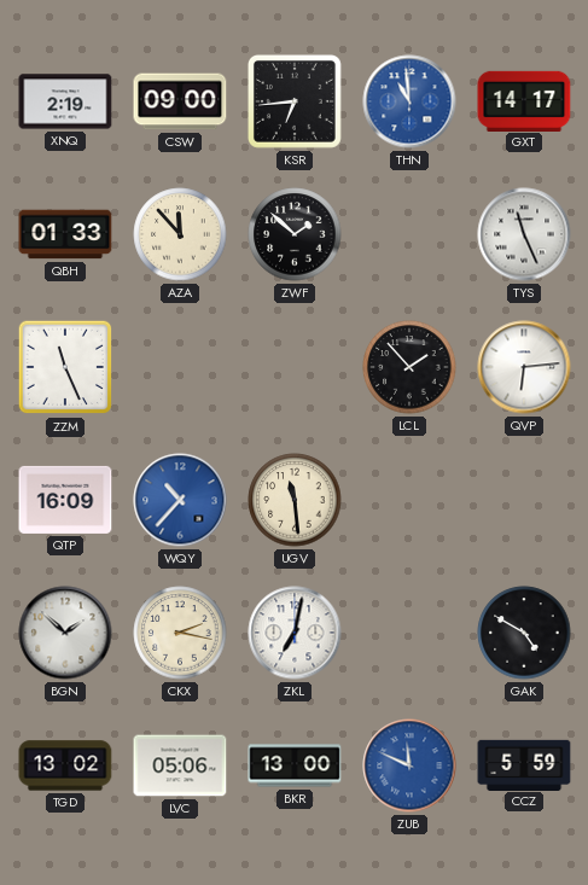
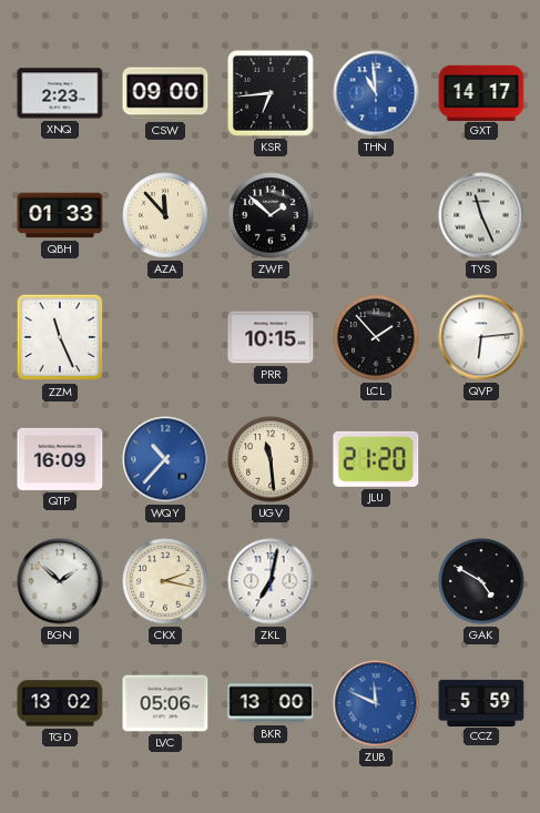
XNQ: 2:19 -> 2:23
PRR: none -> 10:15
JLU: none -> 21:20
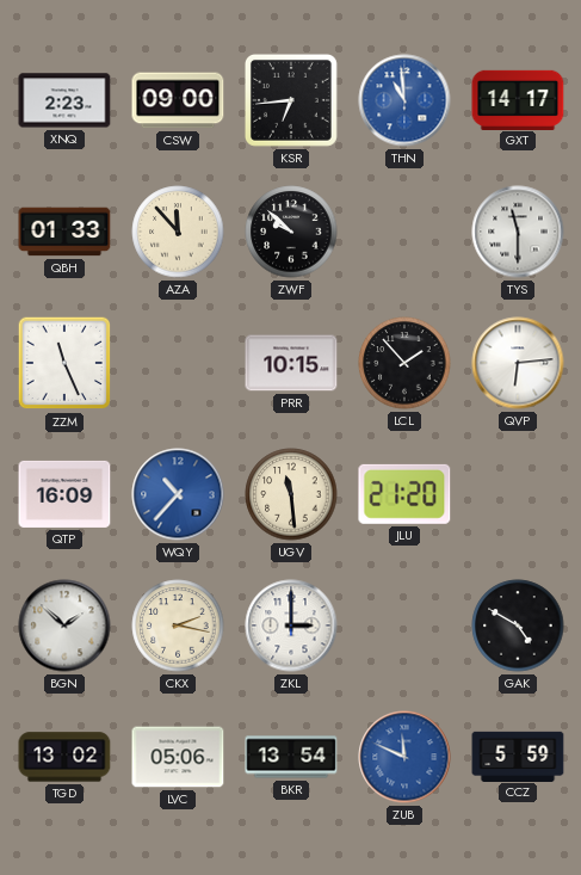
ZWF: 1:52 -> 9:52
TYS: 11:26 -> 11:30
ZKL: 7:02 -> 3:00
BKR: 13:00 -> 13:54
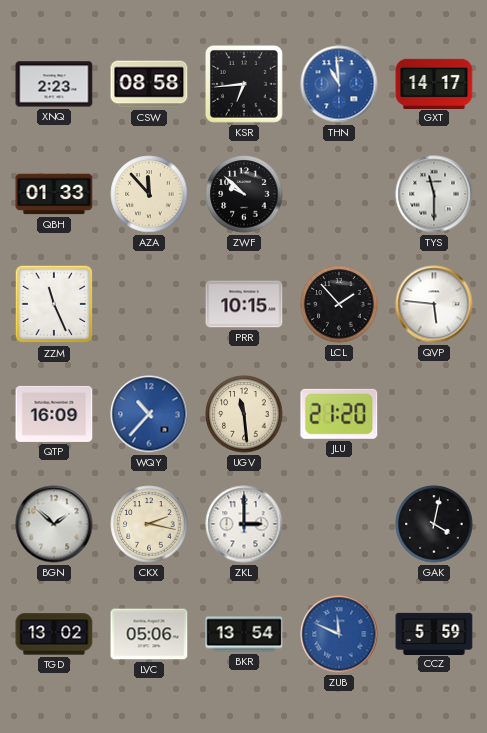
CSW: 09:00 -> 08:58
QVP: 6:14 -> 5:46
GAK: 4:50 -> 4:02
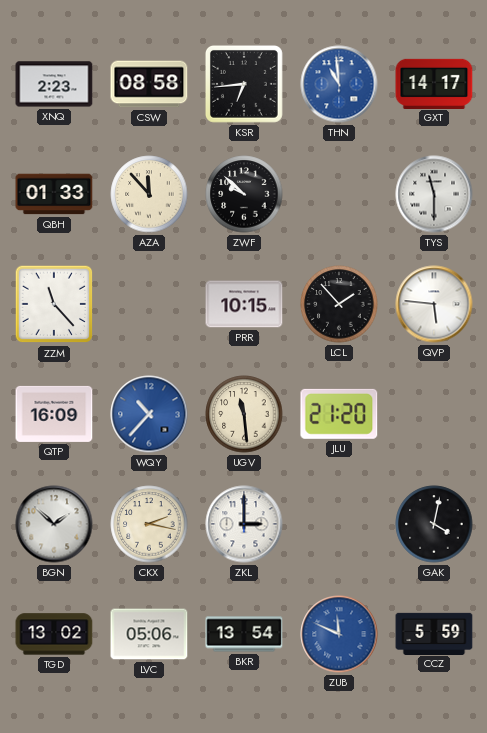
ZZM: 11:26 -> 11:23
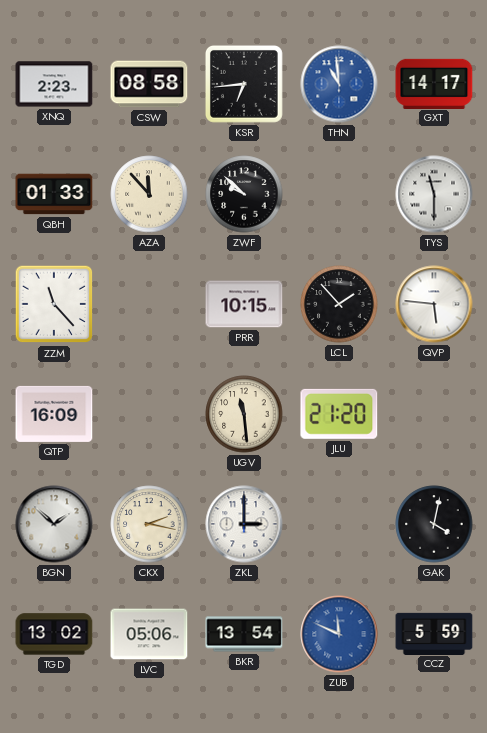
WQY: 10:37 -> none
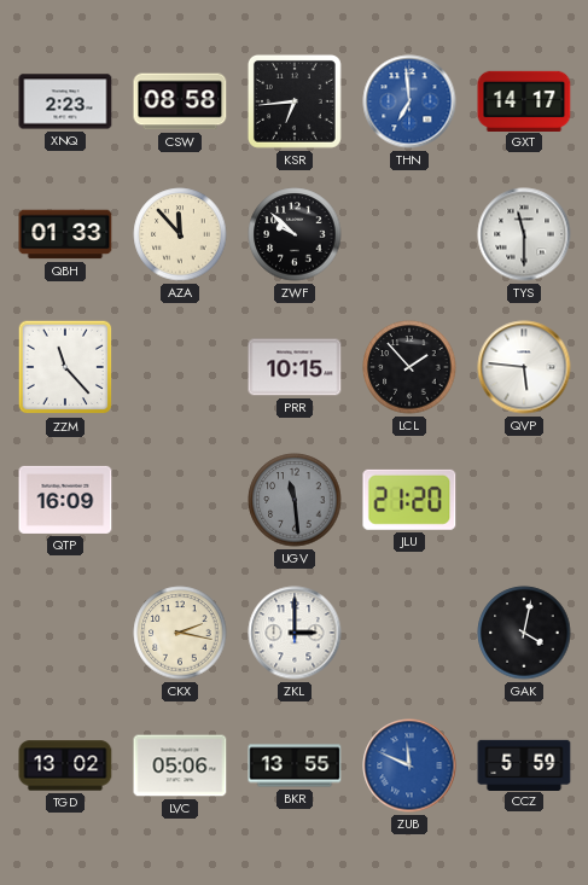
THN: 10:59 -> 6:59
UGV dial: cream -> grey
BGN: 1:52 -> none
BKR: 13:54 -> 13:55
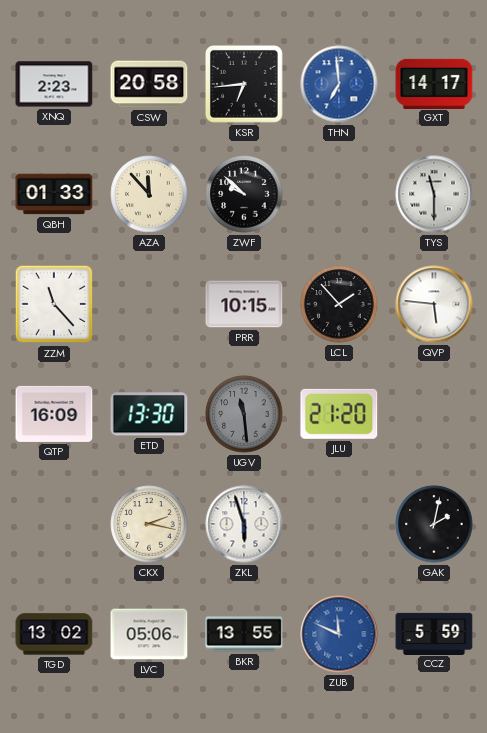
CSW: 08:58 -> 20:58
ETD: none -> 13:30
ZKL: 3:00 -> 5:57
GAK: 4:02 -> 2:02
